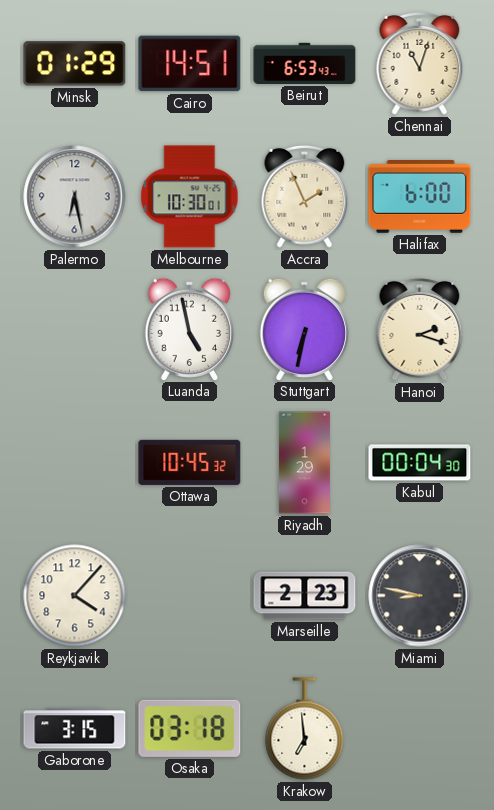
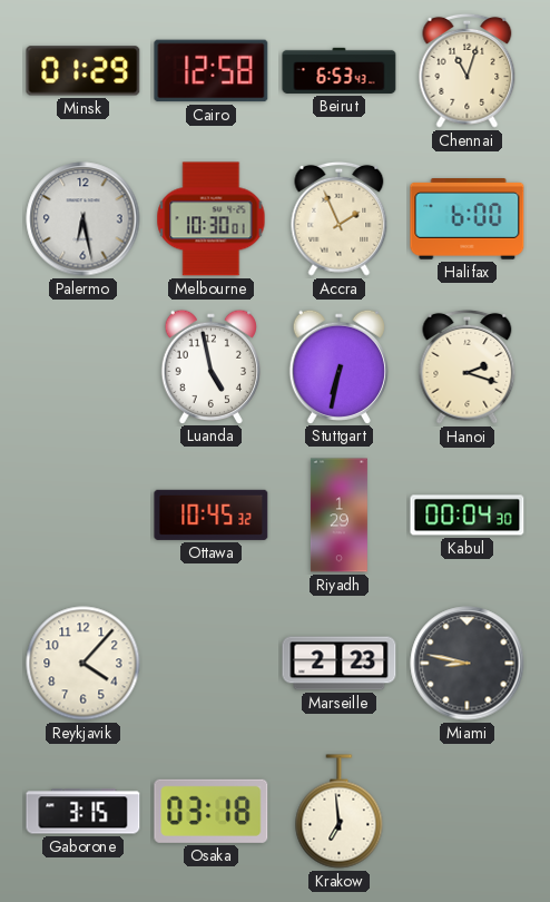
Cairo: 14:51 -> 12:58
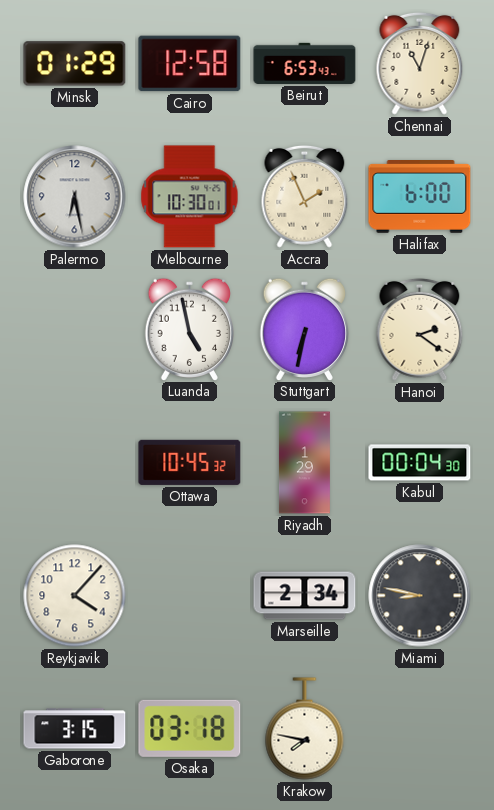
Hanoi: 2:18 -> 2:21
Marseille: 2:23 -> 2:34
Krakow: 6:59 -> 7:47
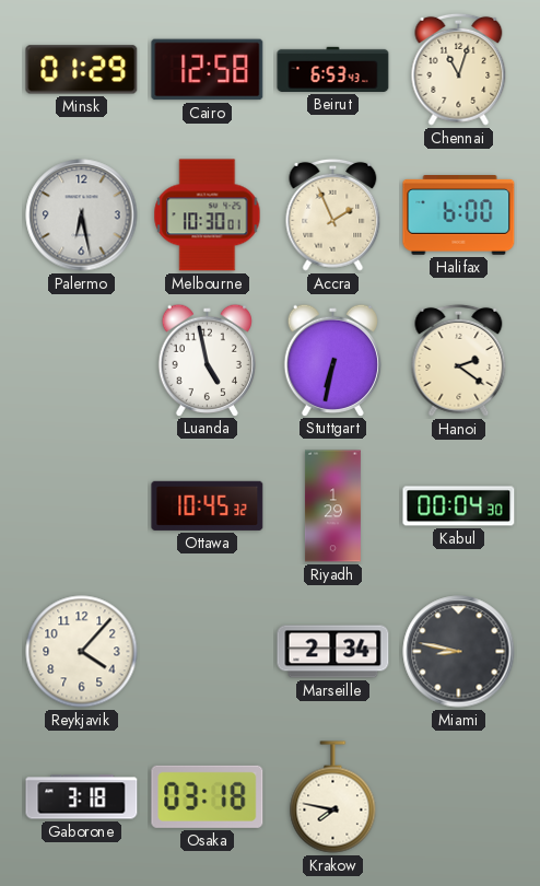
Gaborone: 3:15 -> 3:18
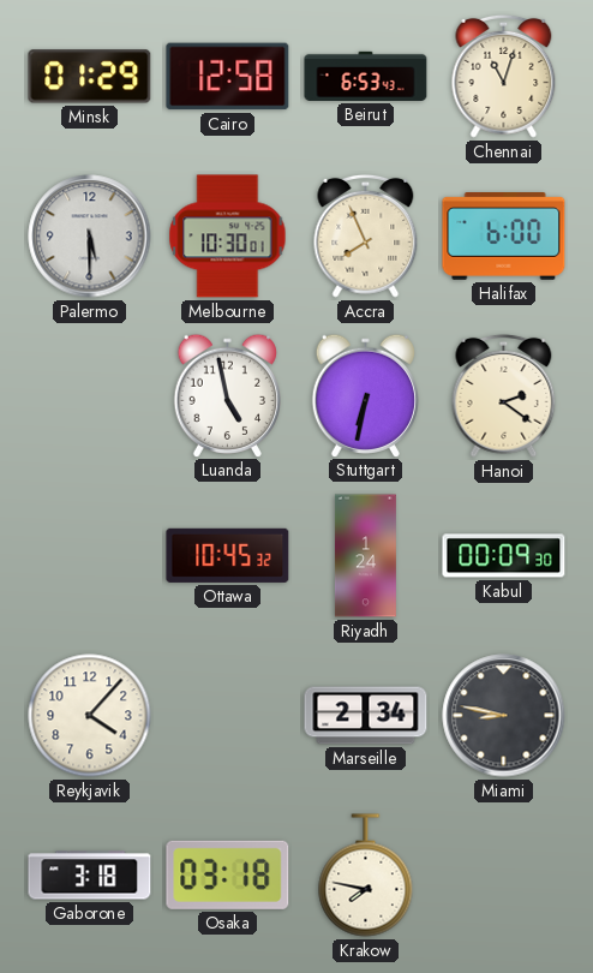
Palermo: 6:28 -> 5:30
Accra: 1:56 -> 7:56
Riyadh: 1:29 -> 1:24
Kabul: 00:04 -> 00:09
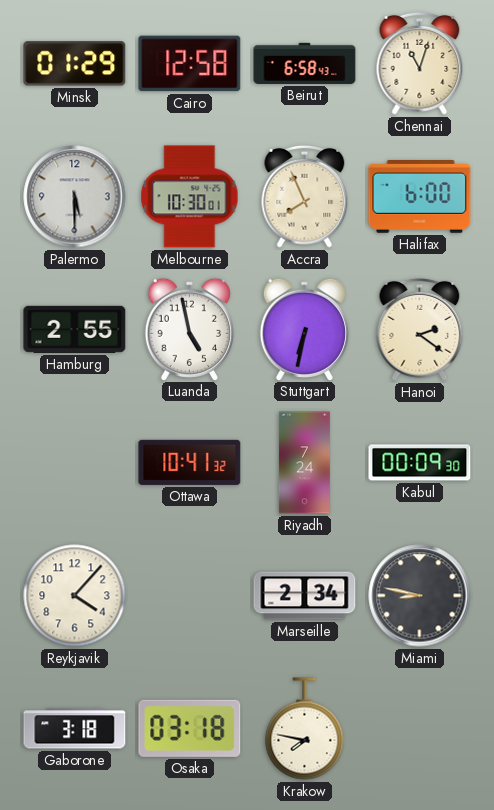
Beirut: 6:53 -> 6:58
Hamburg: none -> 2:55
Ottawa: 10:45 -> 10:41
Riyadh: 1:24 -> 7:24
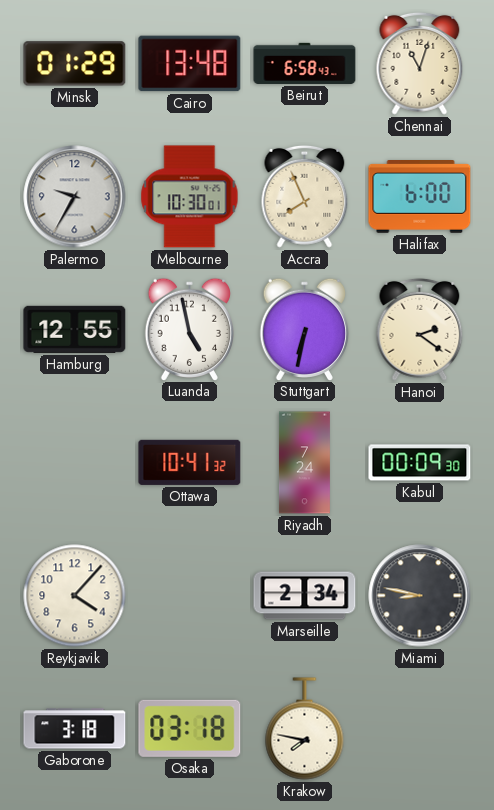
Cairo: 12:58 -> 13:48
Palermo: 5:30 -> 9:35
Hamburg: 2:55 -> 12:55
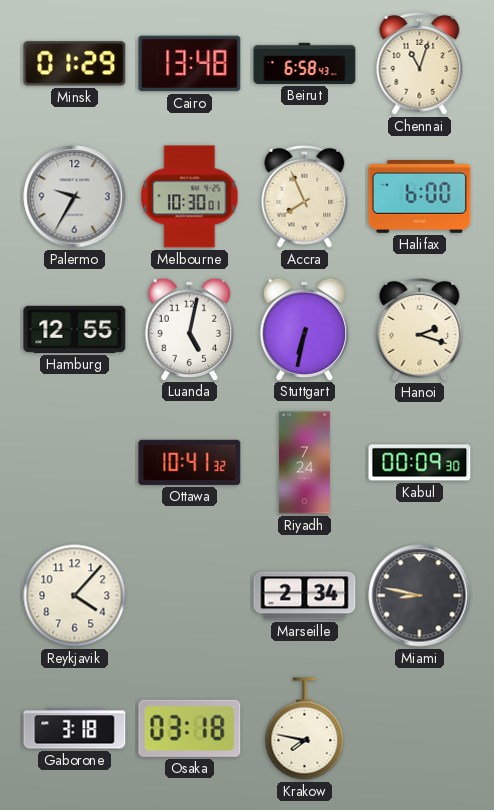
Luanda: 4:58 -> 5:02
Hanoi: 2:21 -> 2:18
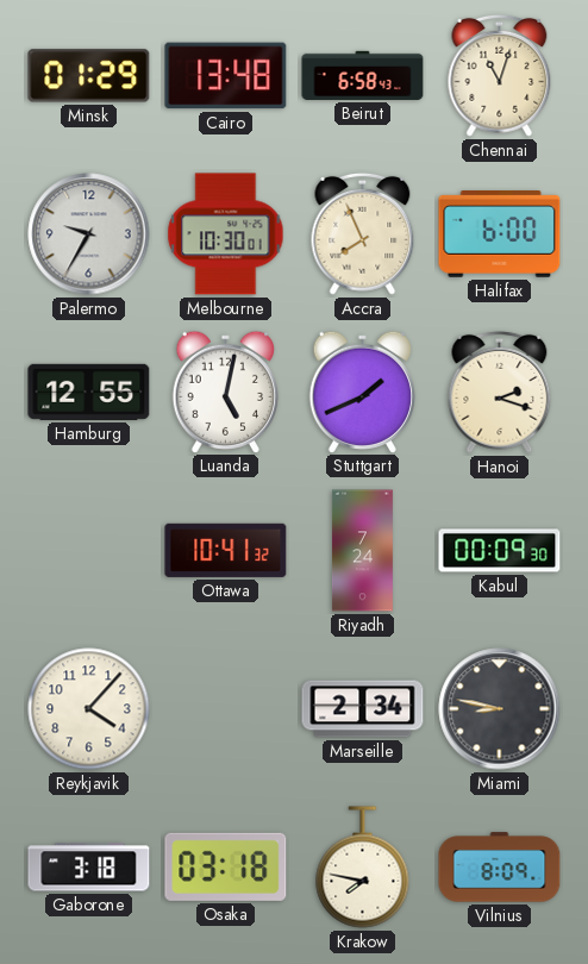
Stuttgart: 6:32 -> 1:41
Vilnius: none -> 8:09
